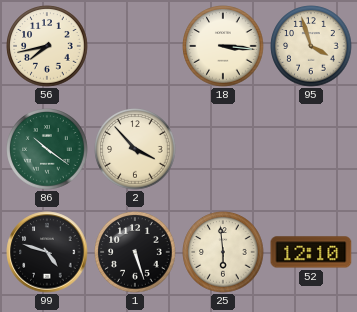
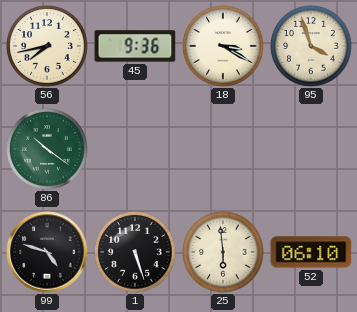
45: none -> 9:36
18: 3:16 -> 3:20
2: 3:53 -> none
52: 12:10 -> 06:10
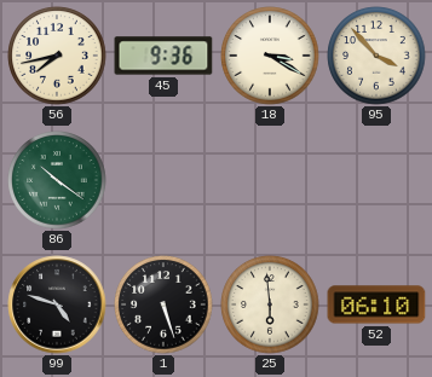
95: 3:57 -> 3:53
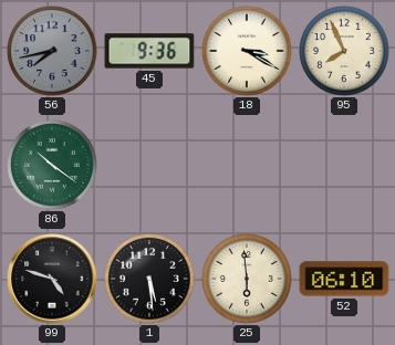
56 dial: cream -> grey
95: 3:53 -> 7:56
1: 5:27 -> 5:29
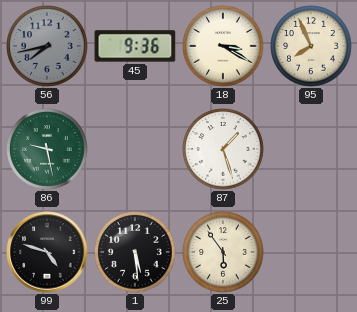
86: 10:21 -> 9:28
87: none -> 1:27
25: 5:59 -> 5:54
52: 06:10 -> none
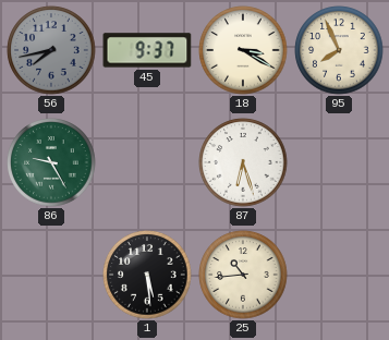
45: 9:36 -> 9:37
86: 9:28 -> 9:25
87: 1:27 -> 6:27
99: 4:48 -> none
25: 5:54 -> 10:44
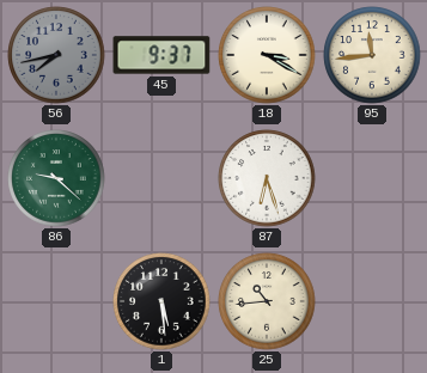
95: 7:56 -> 11:44
86: 9:25 -> 9:22
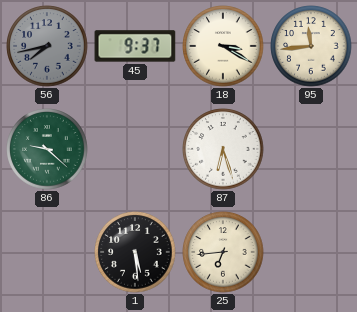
25: 10:44 -> 6:44
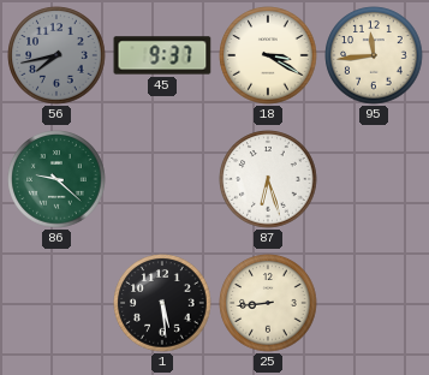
25: 6:44 -> 8:44
